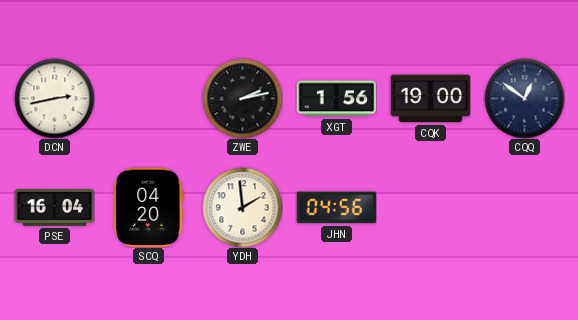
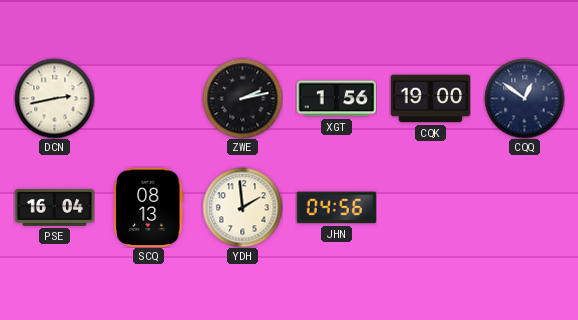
SCQ: 04:20 -> 08:13
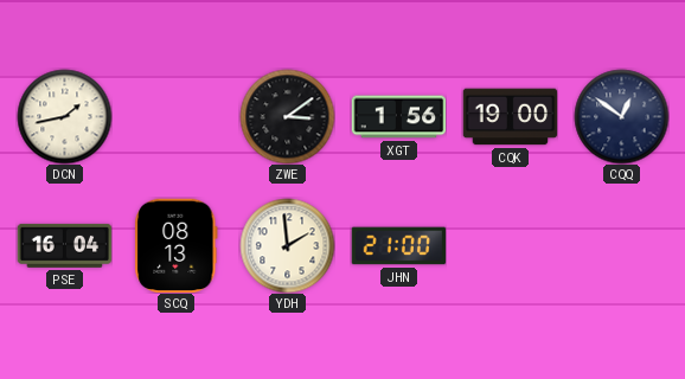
DCN: 2:43 -> 1:43
ZWE: 2:13 -> 3:09
JHN: 04:56 -> 21:00
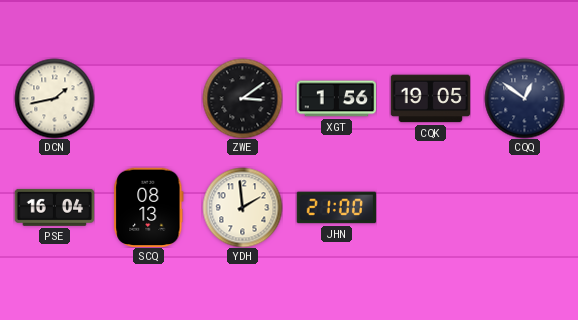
CQK: 19:00 -> 19:05
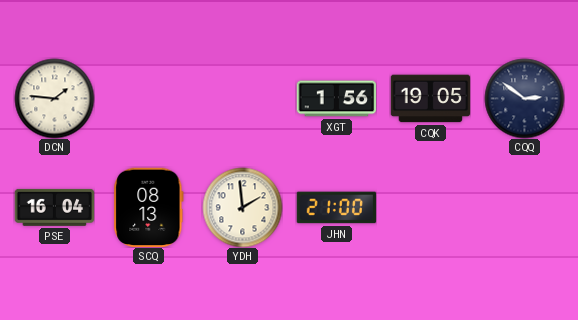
DCN: 1:43 -> 1:46
ZWE: 3:09 -> none
CQQ: 12:51 -> 2:51
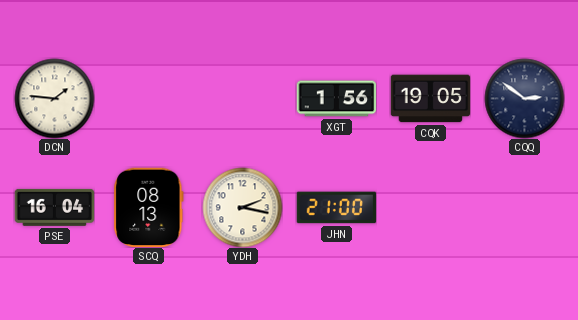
YDH: 1:59 -> 2:17
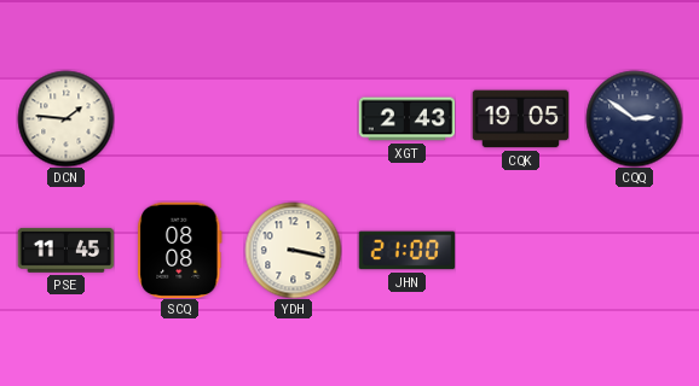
XGT: 1:56 -> 2:43
PSE: 16:04 -> 11:45
SCQ: 08:13 -> 08:08
YDH: 2:17 -> 3:17
